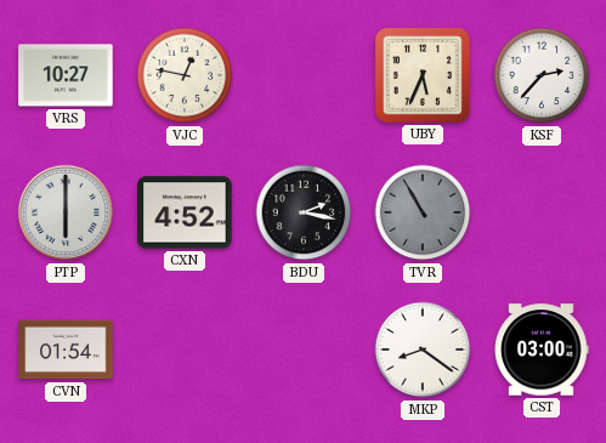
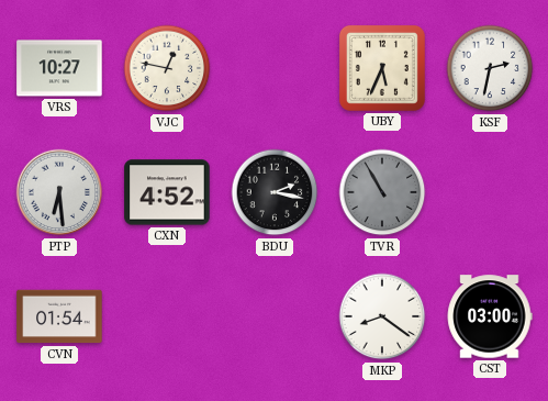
KSF: 2:37 -> 2:32
PTP: 6:00 -> 6:29
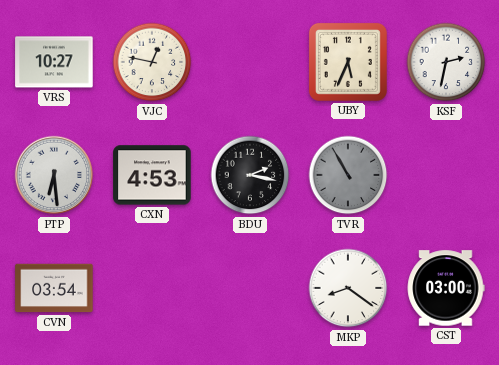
CXN: 4:52 -> 4:53
CVN: 01:54 -> 03:54
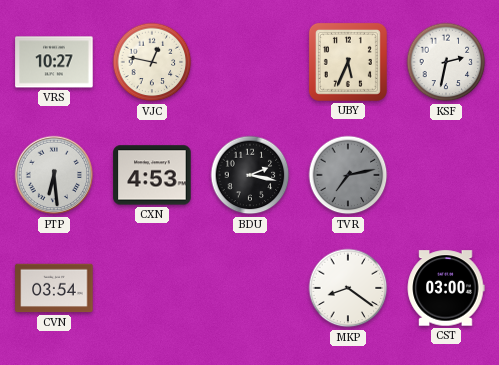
TVR: 10:55 -> 7:13
